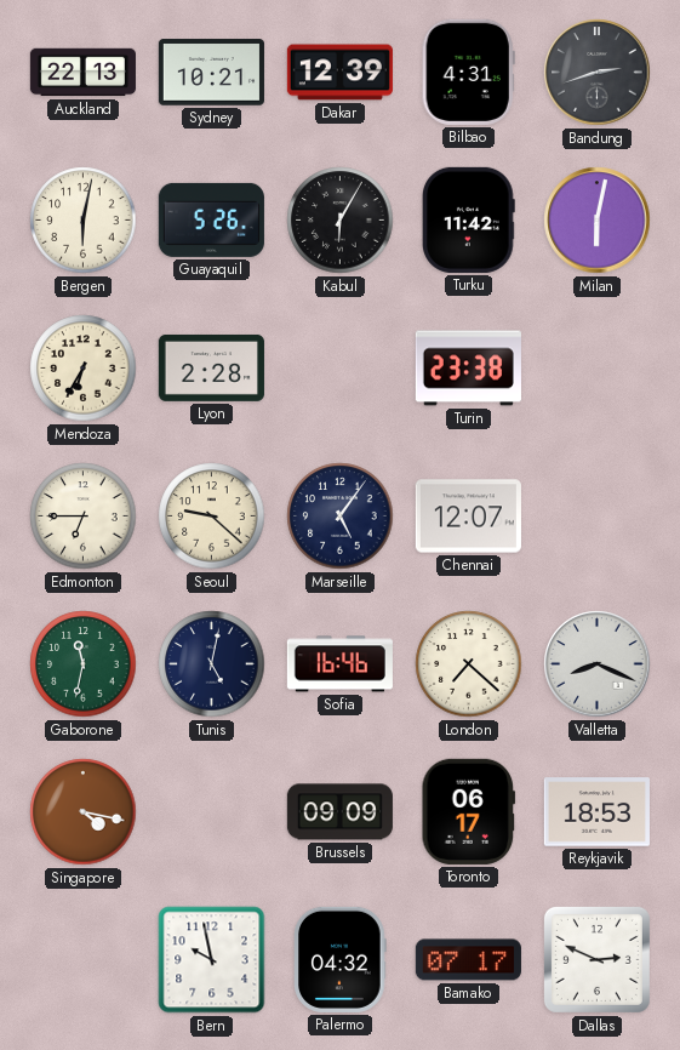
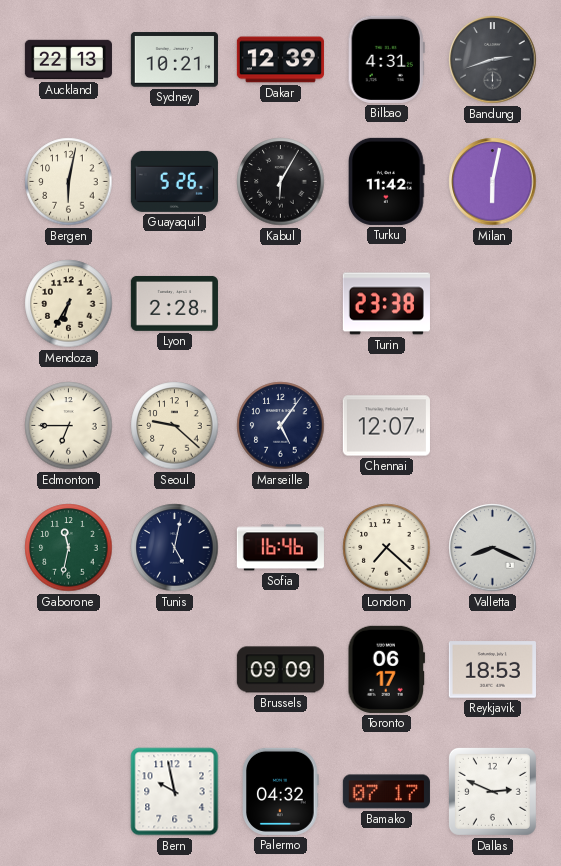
Singapore: 4:17 -> none
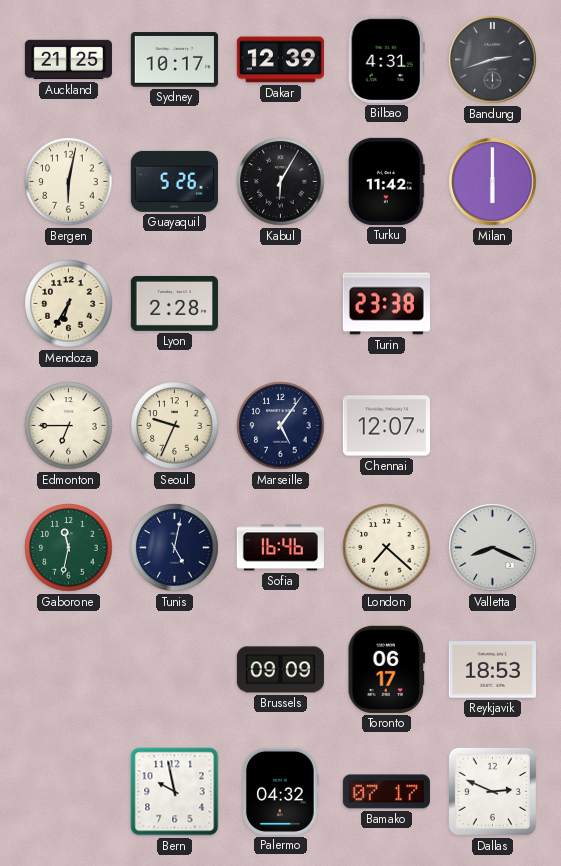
Auckland: 22:13 -> 21:25
Sydney: 10:21 -> 10:17
Milan: 6:02 -> 6:00
Seoul: 9:22 -> 9:34
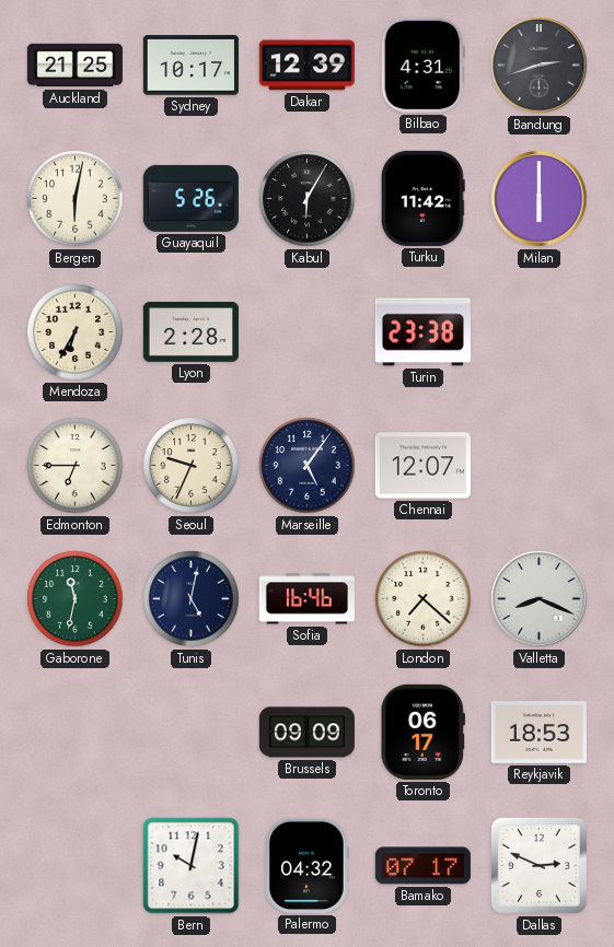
Bern: 9:58 -> 10:02
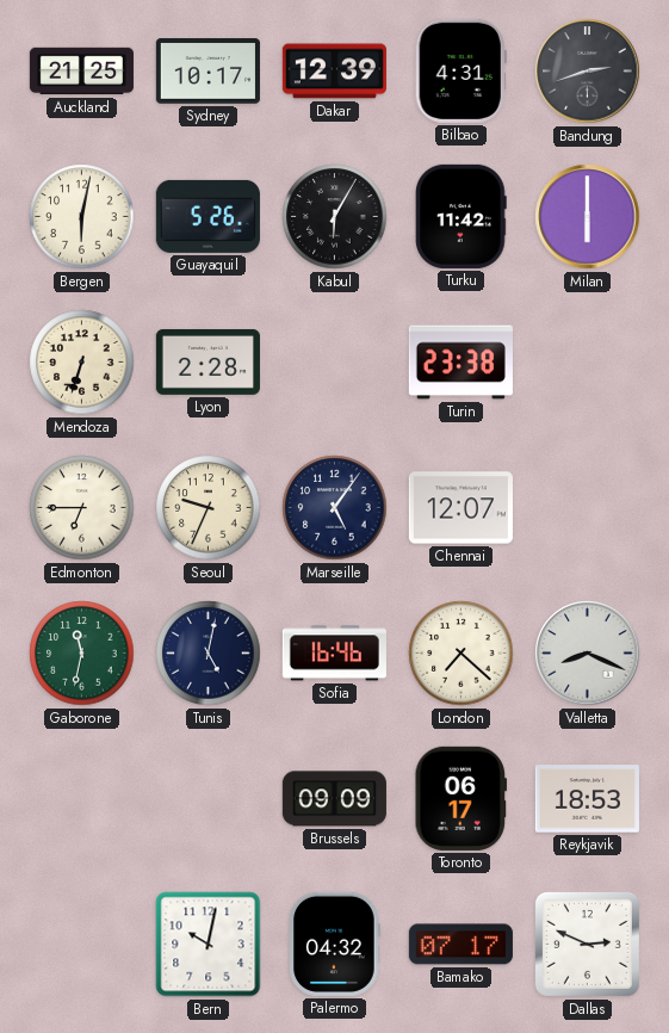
Mendoza: 6:35 -> 6:33
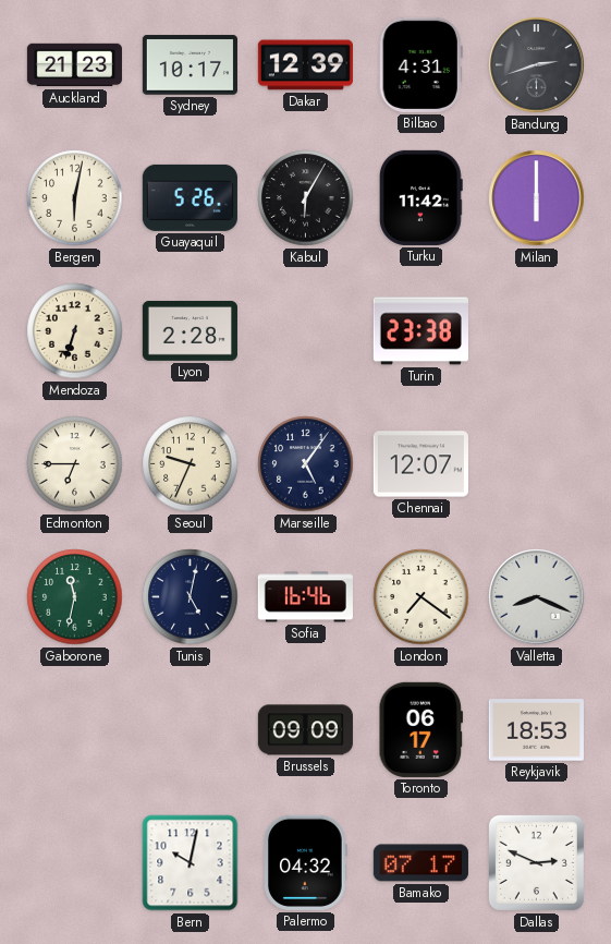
Auckland: 21:25 -> 21:23
London: 7:22 -> 7:21
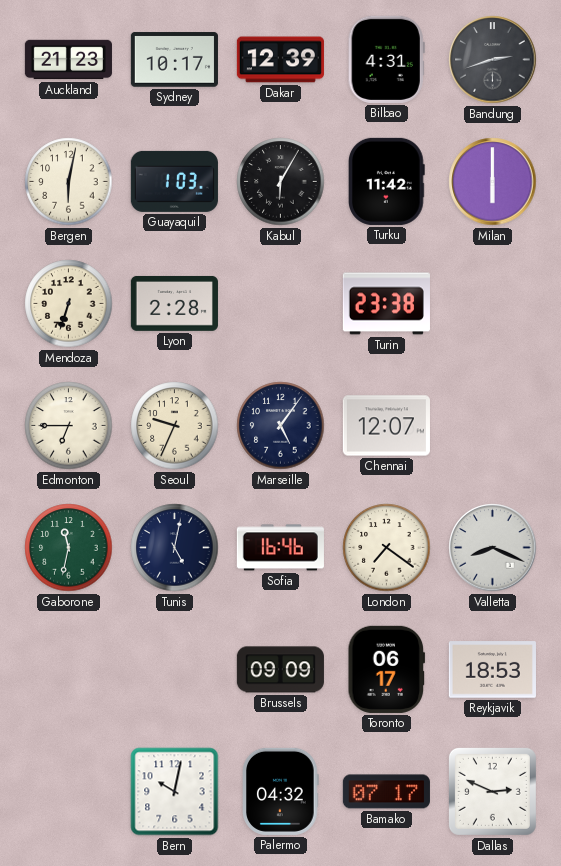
Guayaquil: 5:26 -> 1:03
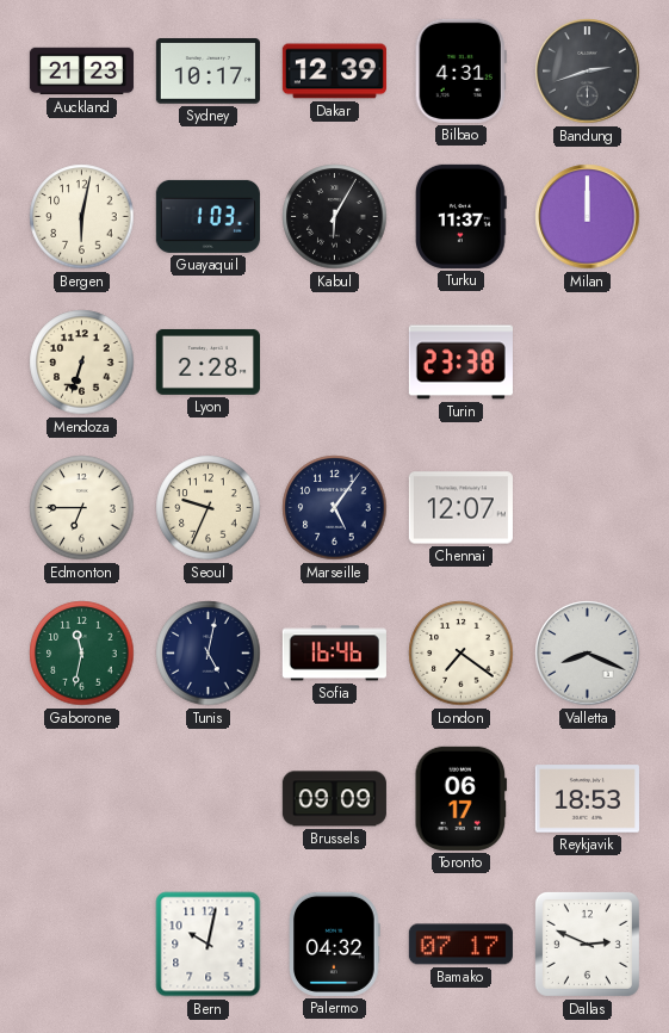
Turku: 11:42 -> 11:37
Milan: 6:00 -> 12:00
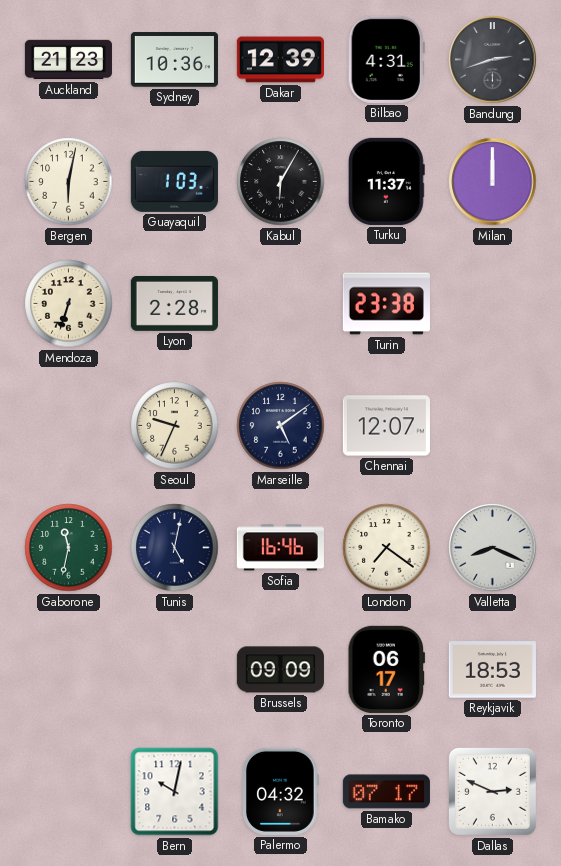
Sydney: 10:17 -> 10:36
Edmonton: 6:45 -> none
Marseille: 5:06 -> 5:09
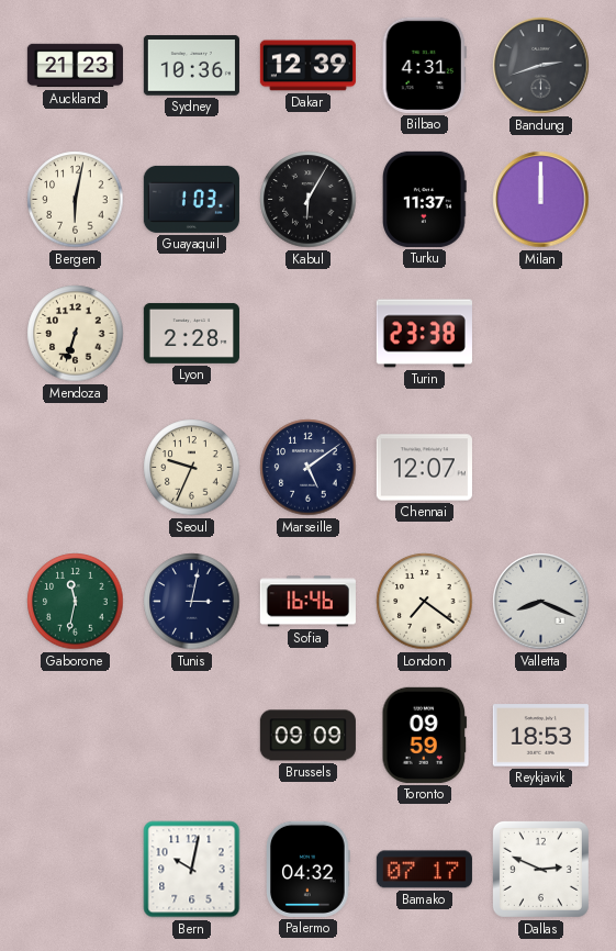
Tunis: 5:02 -> 3:02
Toronto: 06:17 -> 09:59
